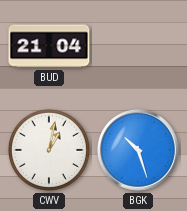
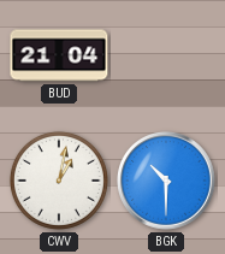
BGK: 10:27 -> 10:30
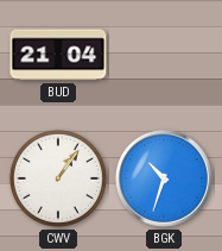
CWV: 1:02 -> 1:06
BGK: 10:30 -> 10:33
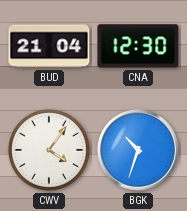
CNA: none -> 12:30
CWV: 1:06 -> 4:06
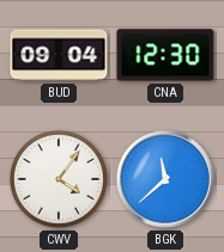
BUD: 21:04 -> 09:04
BGK: 10:33 -> 11:38
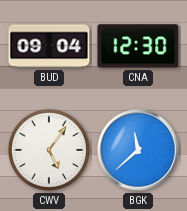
CWV: 4:06 -> 5:06
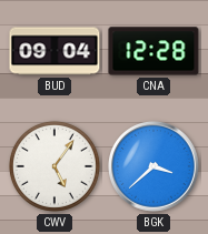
CNA: 12:30 -> 12:28
BGK: 11:38 -> 3:38
